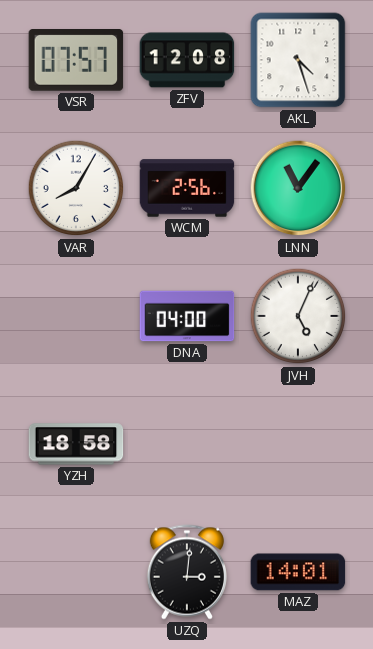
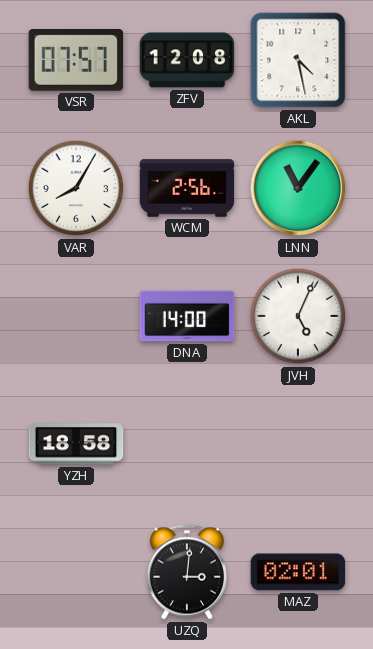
AKL: 4:27 -> 4:28
DNA: 04:00 -> 14:00
MAZ: 14:01 -> 02:01
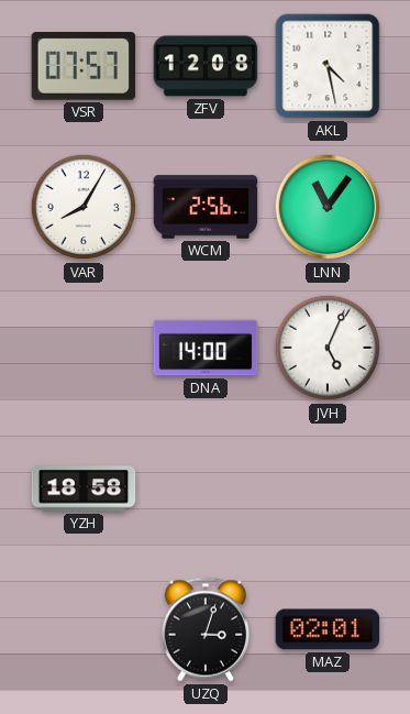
UZQ: 3:01 -> 3:03
